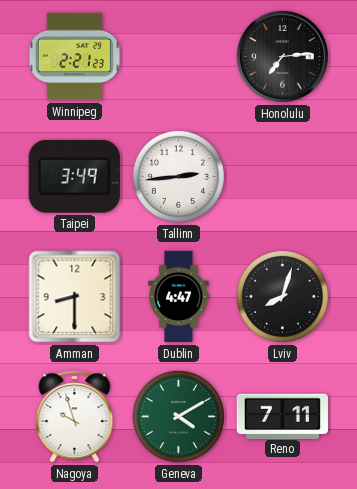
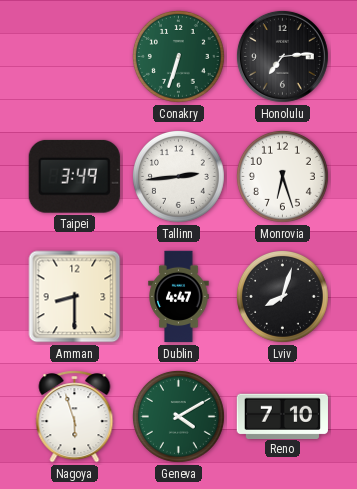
Winnipeg: 2:21 -> none
Conakry: none -> 6:33
Monrovia: none -> 6:27
Nagoya: 9:57 -> 5:57
Reno: 7:11 -> 7:10
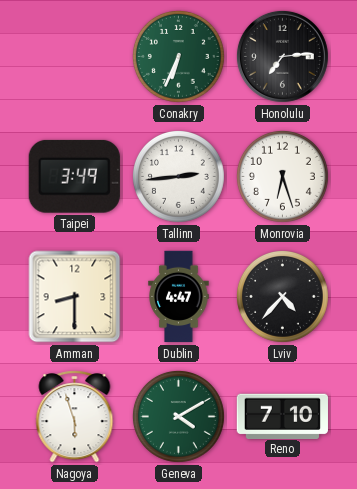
Conakry: 6:33 -> 6:34
Lviv: 8:03 -> 4:37
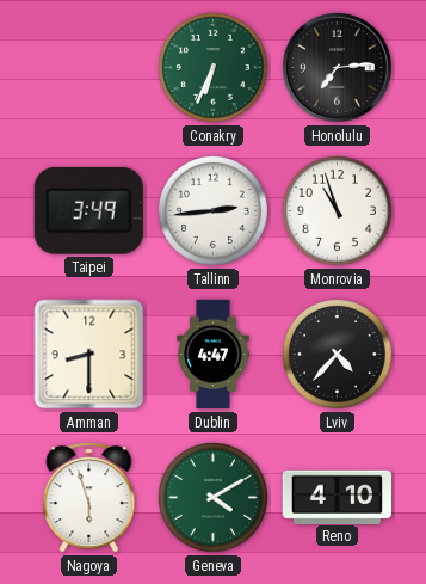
Monrovia: 6:27 -> 10:57
Reno: 7:10 -> 4:10
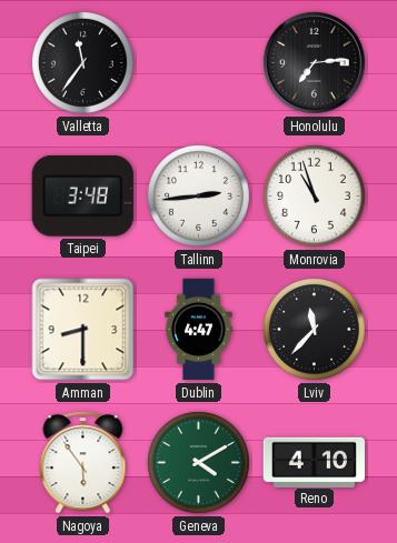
Valletta: none -> 11:36
Conakry: 6:34 -> none
Taipei: 3:49 -> 3:48
Lviv: 4:37 -> 11:37
Nagoya: 5:57 -> 5:54
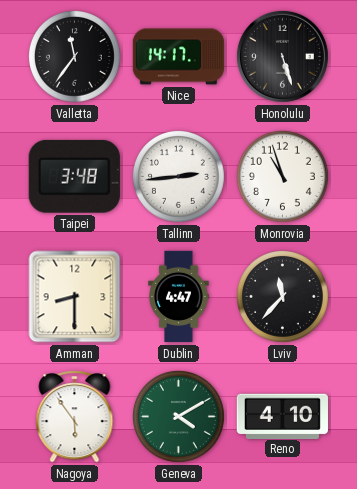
Nice: none -> 14:17
Honolulu: 7:14 -> 5:27
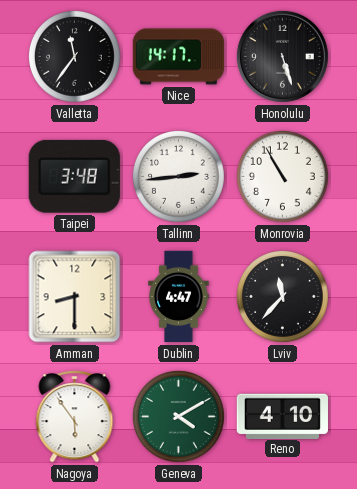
Monrovia: 10:57 -> 10:55
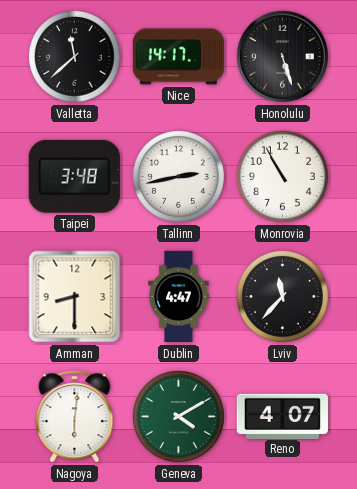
Valletta: 11:36 -> 11:38
Tallinn: 2:44 -> 2:43
Nagoya: 5:54 -> 6:01
Reno: 4:10 -> 4:07
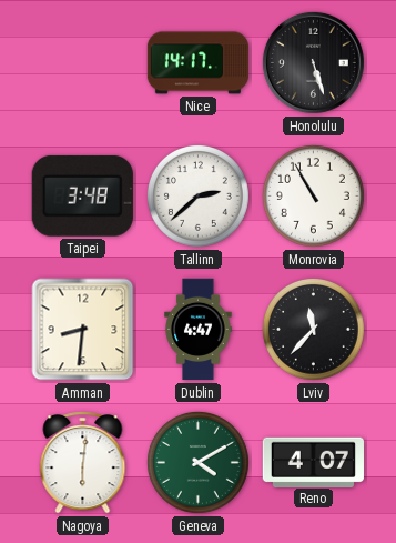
Valletta: 11:38 -> none
Tallinn: 2:43 -> 2:38
Amman: 8:30 -> 8:31
